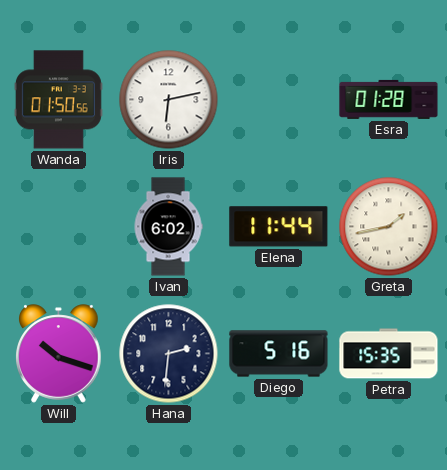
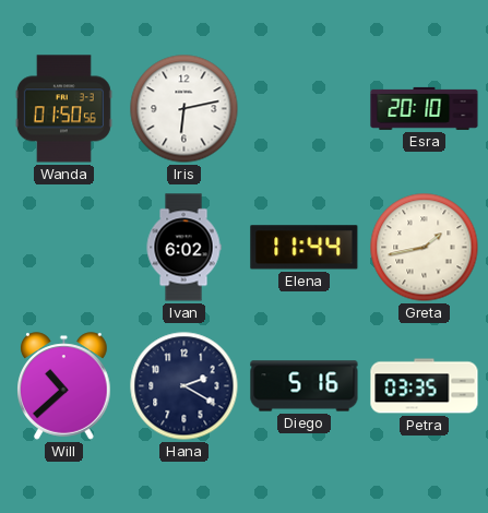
Esra: 01:28 -> 20:10
Will: 10:18 -> 10:38
Hana: 2:31 -> 2:20
Petra: 15:35 -> 03:35
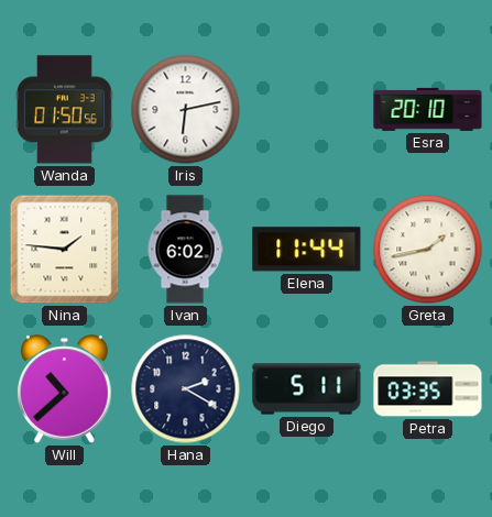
Nina: none -> 1:46
Diego: 5:16 -> 5:11
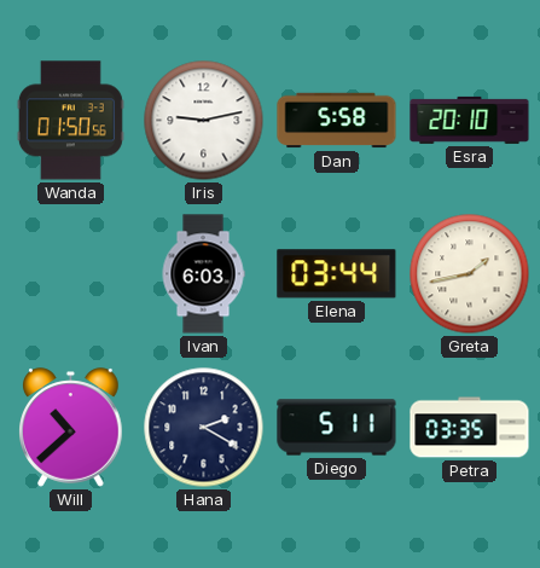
Iris: 6:13 -> 9:13
Dan: none -> 5:58
Nina: 1:46 -> none
Ivan: 6:02 -> 6:03
Elena: 11:44 -> 03:44
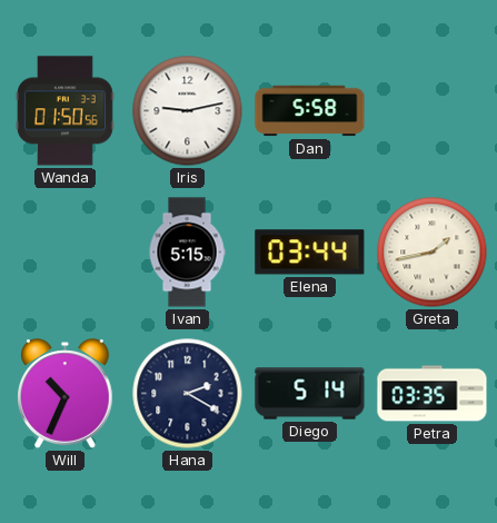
Esra: 20:10 -> none
Ivan: 6:03 -> 5:15
Will: 10:38 -> 10:34
Diego: 5:11 -> 5:14
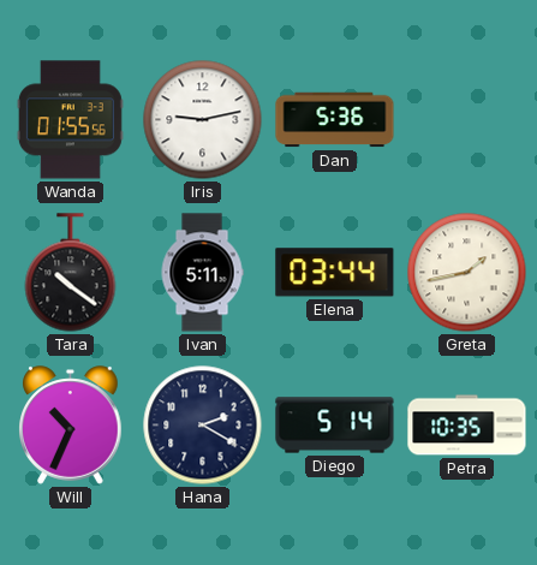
Wanda: 01:50 -> 01:55
Dan: 5:58 -> 5:36
Tara: none -> 10:21
Ivan: 5:15 -> 5:11
Petra: 03:35 -> 10:35
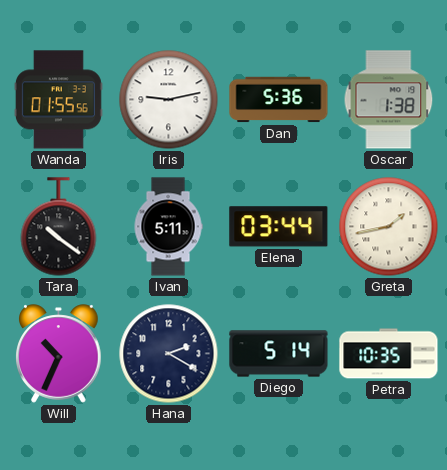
Oscar: none -> 1:38
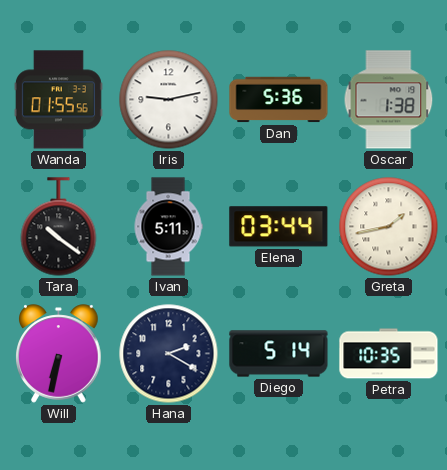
Will: 10:34 -> 6:32
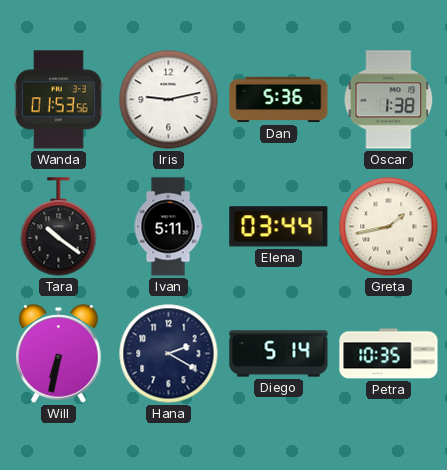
Wanda: 01:55 -> 01:53
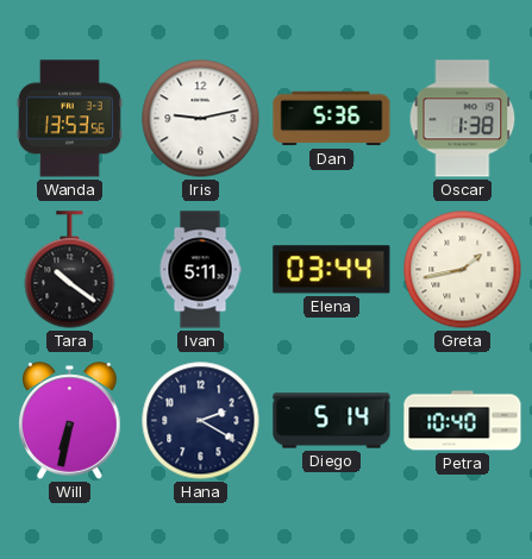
Wanda: 01:53 -> 13:53
Petra: 10:35 -> 10:40
